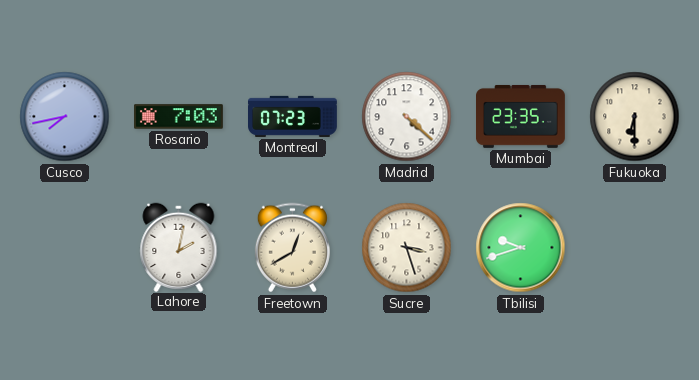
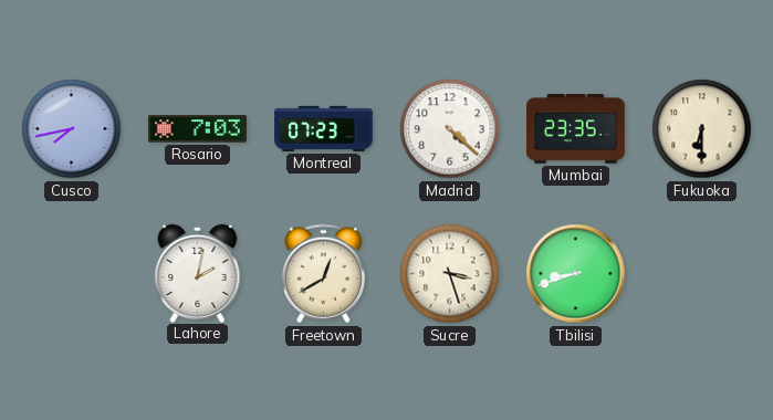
Tbilisi: 9:42 -> 8:42
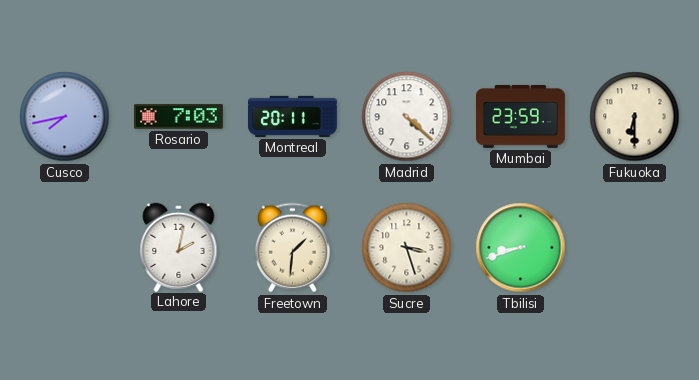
Montreal: 07:23 -> 20:11
Mumbai: 23:35 -> 23:59
Freetown: 12:40 -> 1:31
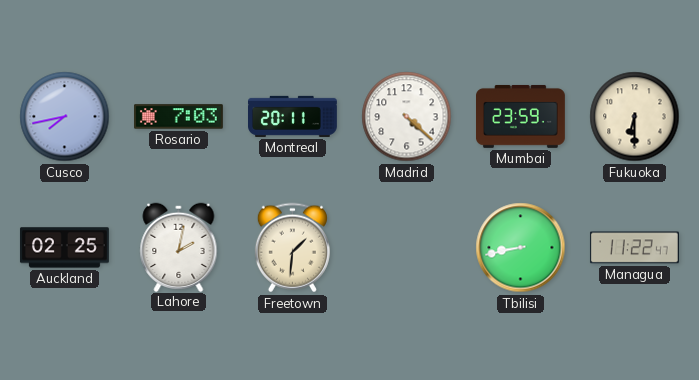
Auckland: none -> 02:25
Sucre: 3:27 -> none
Tbilisi: 8:42 -> 8:43
Managua: none -> 11:22
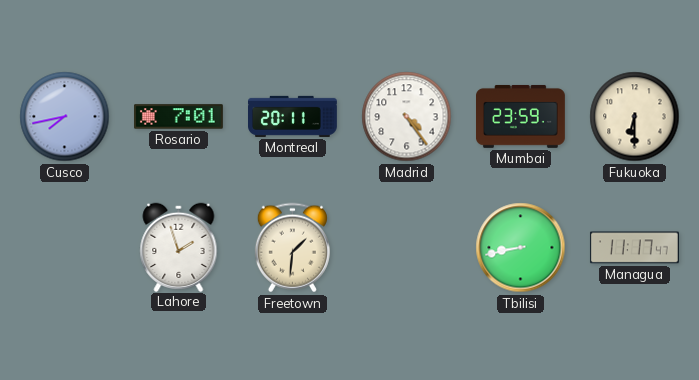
Rosario: 7:03 -> 7:01
Madrid: 4:22 -> 4:24
Auckland: 02:25 -> none
Lahore: 2:02 -> 1:57
Managua: 11:22 -> 11:17
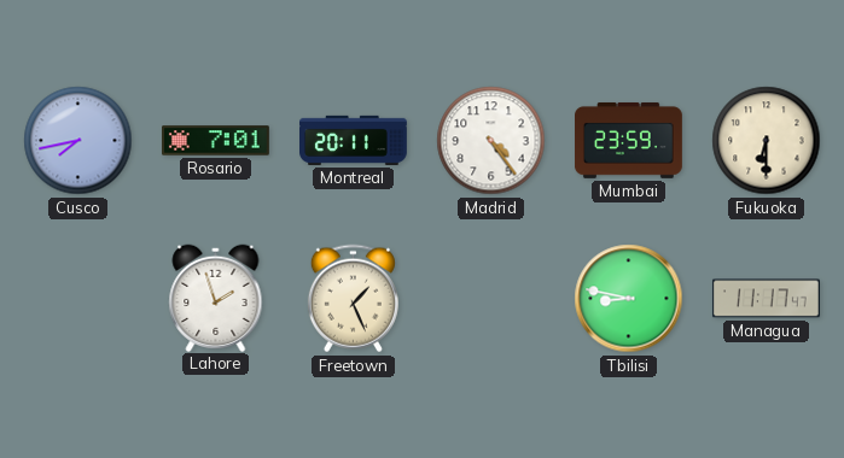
Freetown: 1:31 -> 1:26
Tbilisi: 8:43 -> 8:47
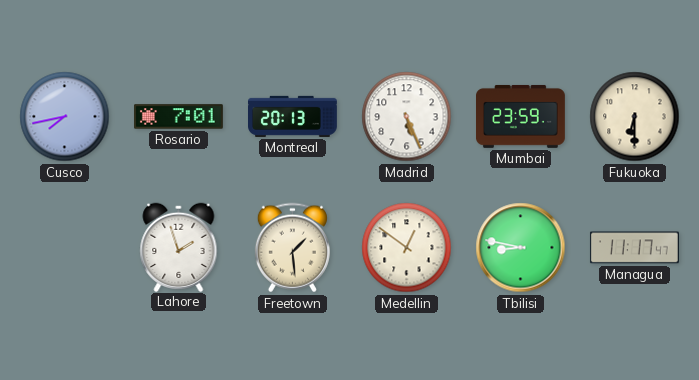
Montreal: 20:11 -> 20:13
Madrid: 4:24 -> 5:26
Freetown: 1:26 -> 1:29
Medellin: none -> 12:51
